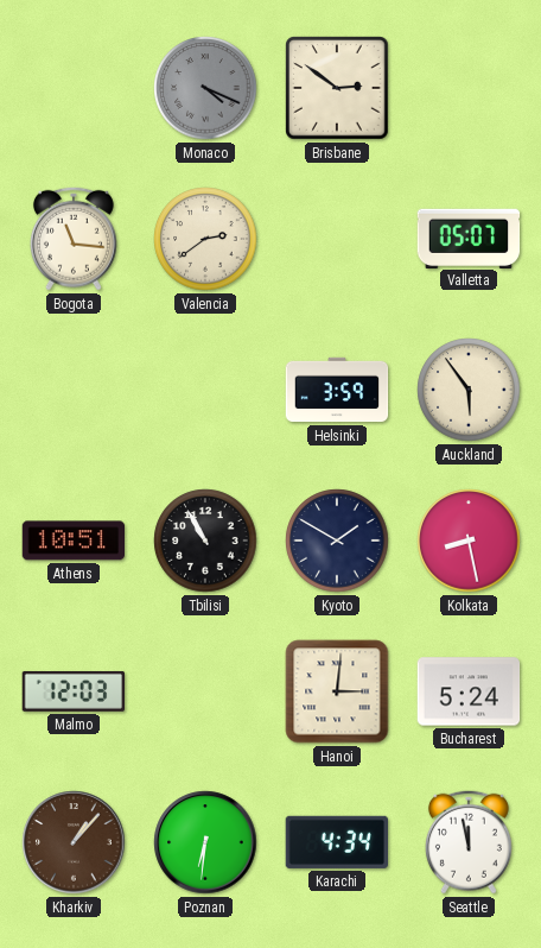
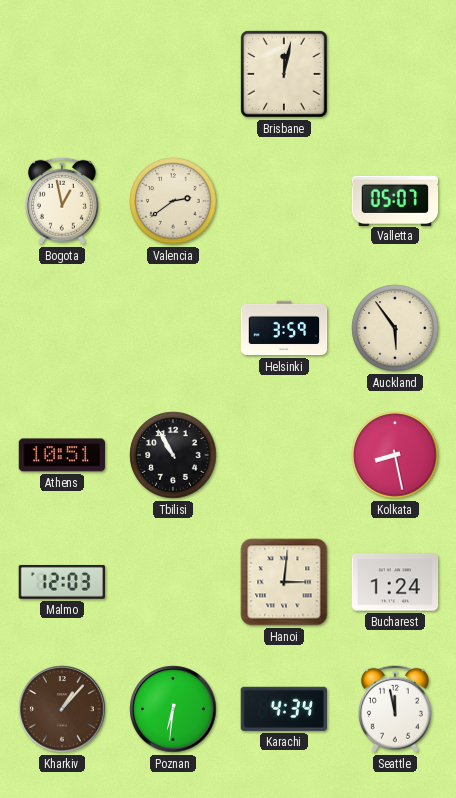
Monaco: 4:19 -> none
Brisbane: 2:51 -> 12:02
Bogota: 11:16 -> 12:58
Kyoto: 1:50 -> none
Bucharest: 5:24 -> 1:24
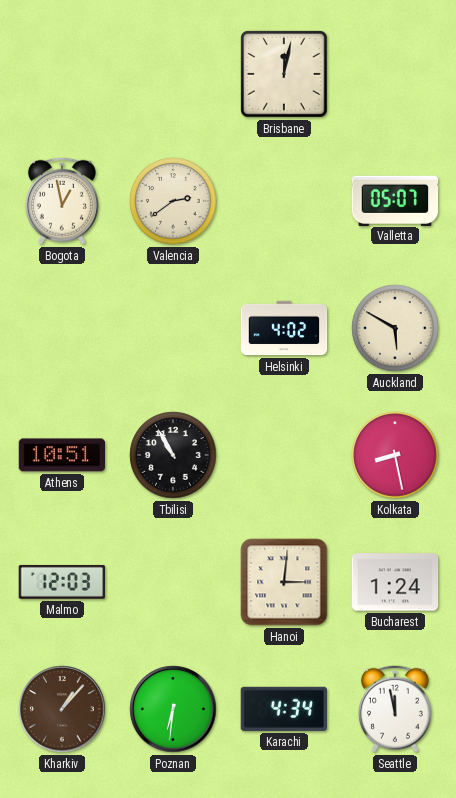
Helsinki: 3:59 -> 4:02
Auckland: 5:54 -> 5:50
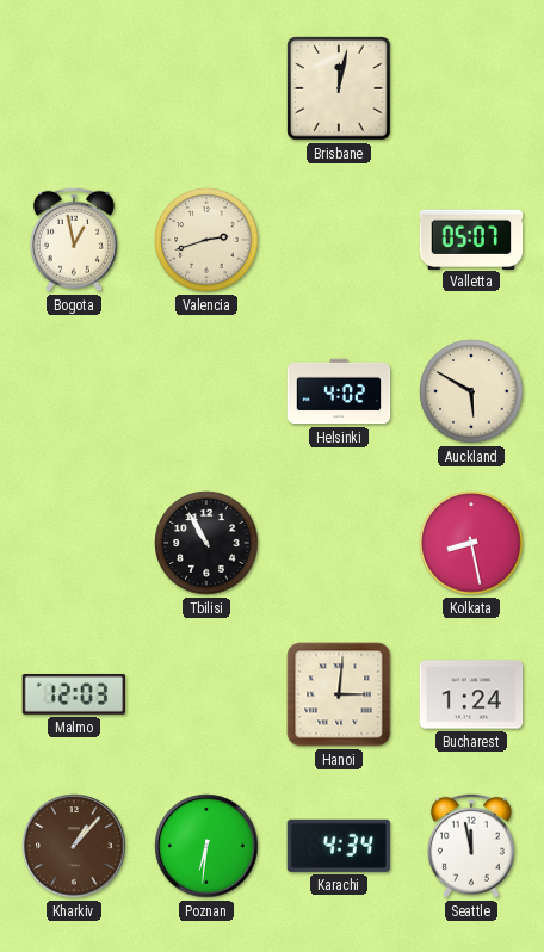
Valencia: 2:39 -> 2:42
Athens: 10:51 -> none
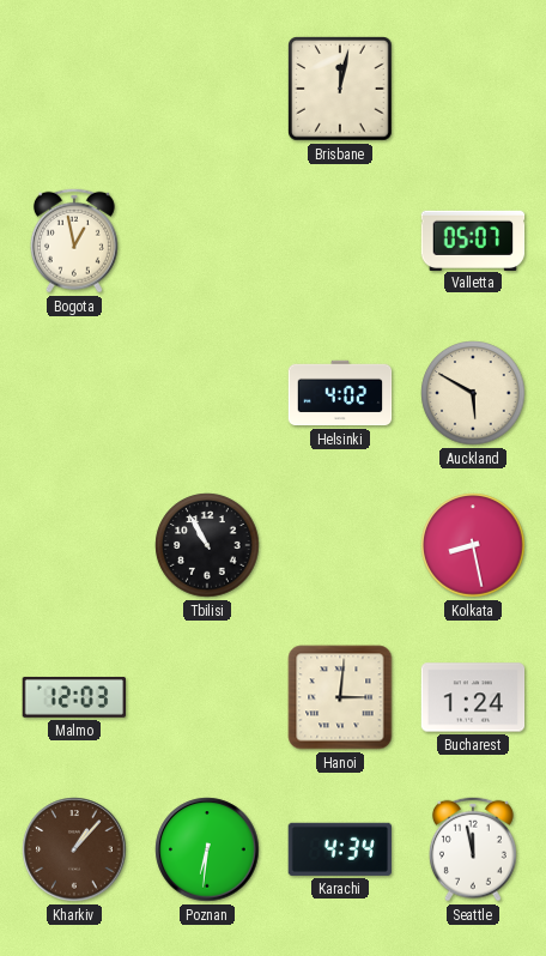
Valencia: 2:42 -> none
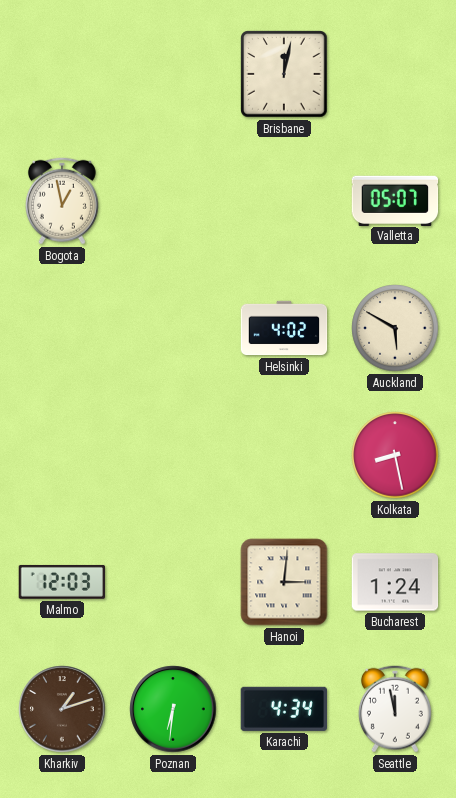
Tbilisi: 10:55 -> none
Kharkiv: 1:07 -> 1:12
